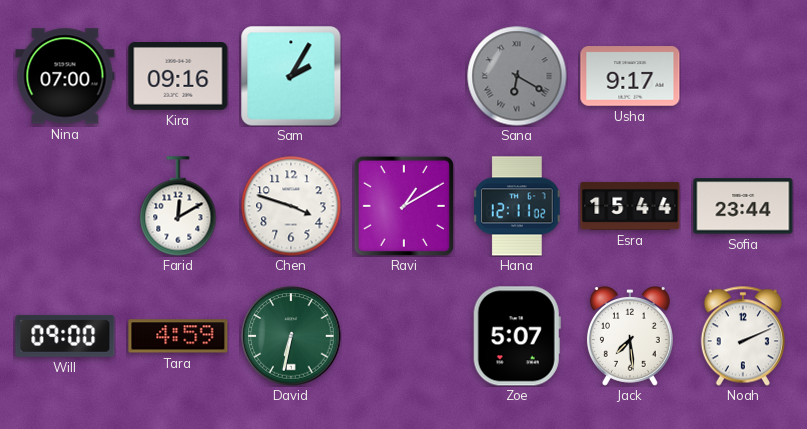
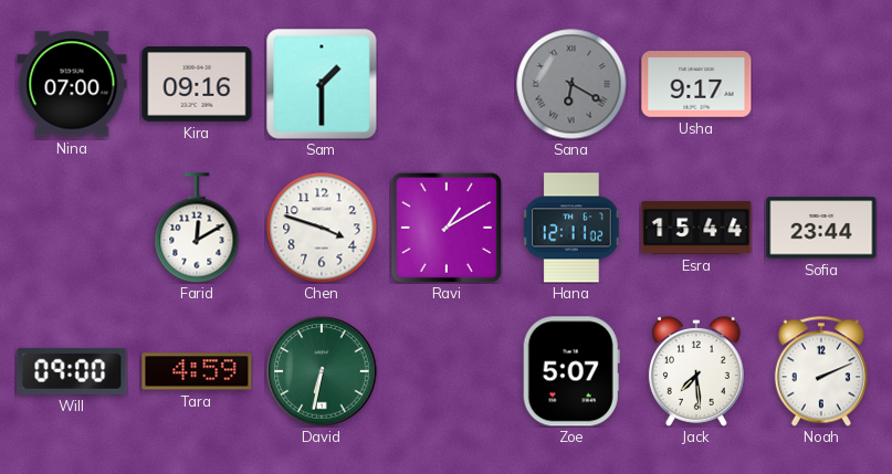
Sam: 2:05 -> 1:30
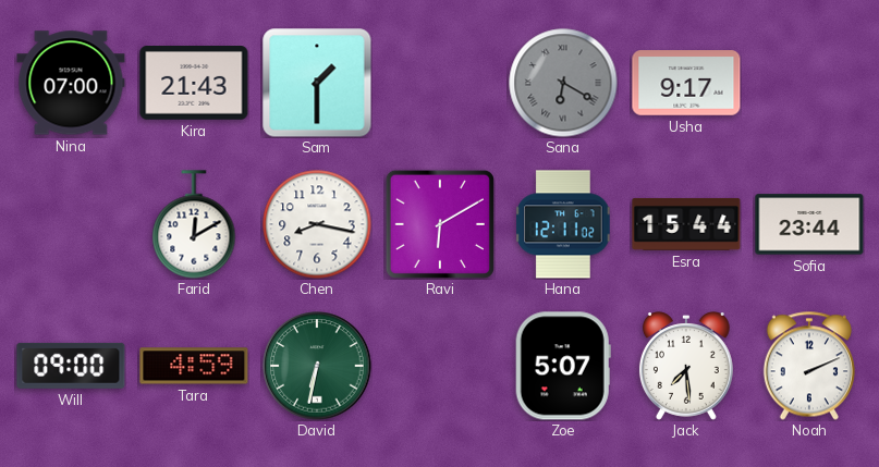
Kira: 09:16 -> 21:43
Chen: 3:48 -> 8:17
Ravi: 1:10 -> 6:10
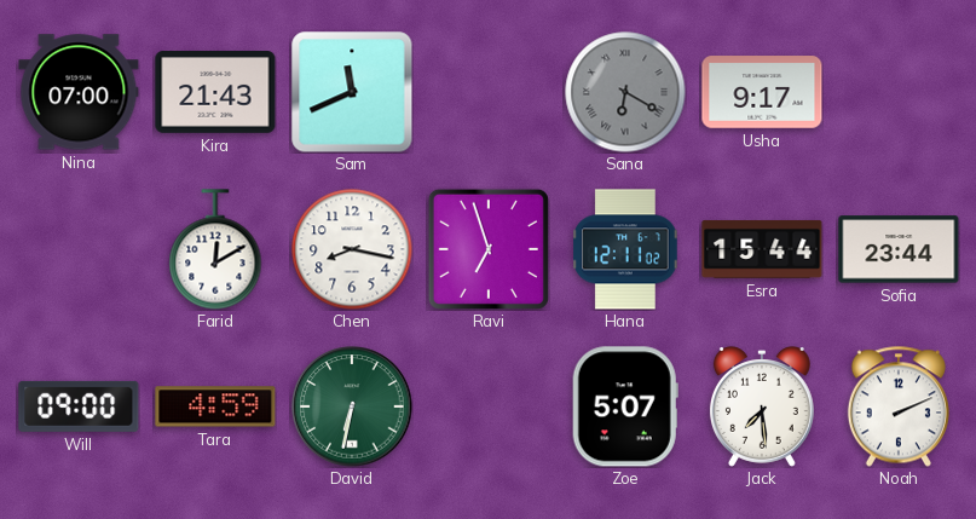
Sam: 1:30 -> 11:41
Ravi: 6:10 -> 6:57
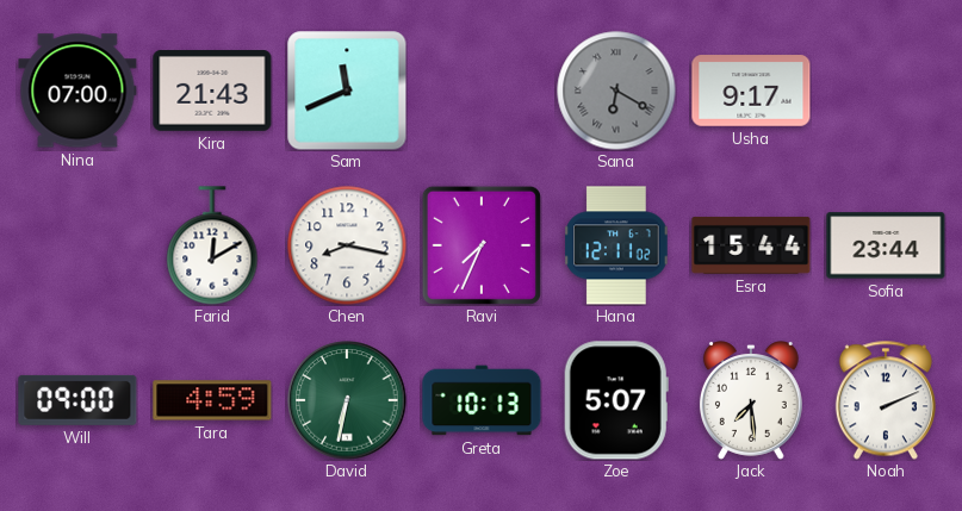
Ravi: 6:57 -> 7:34
Greta: none -> 10:13
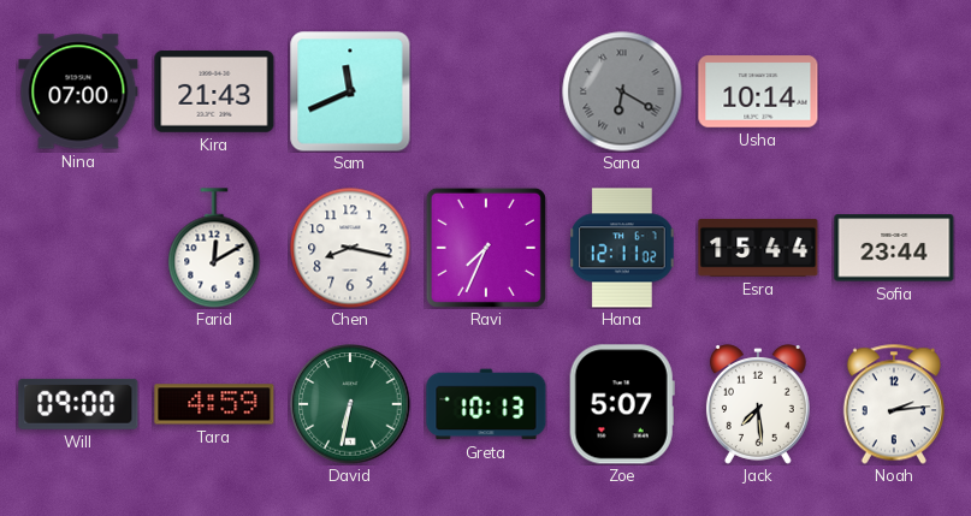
Usha: 9:17 -> 10:14
Noah: 2:11 -> 2:14
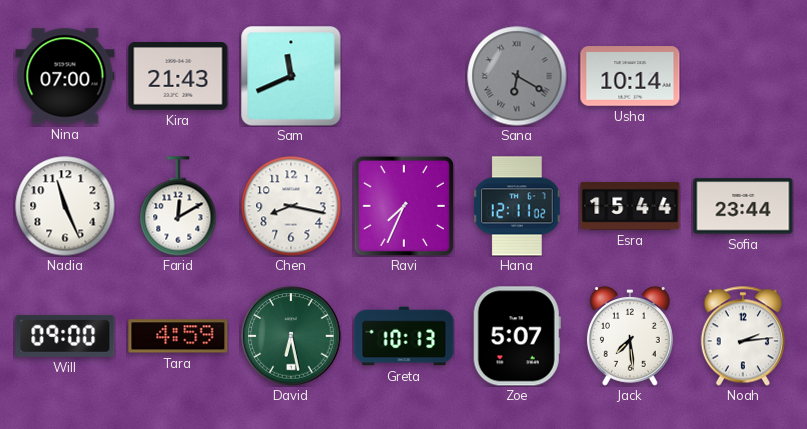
Nadia: none -> 11:26
David: 6:32 -> 6:28
